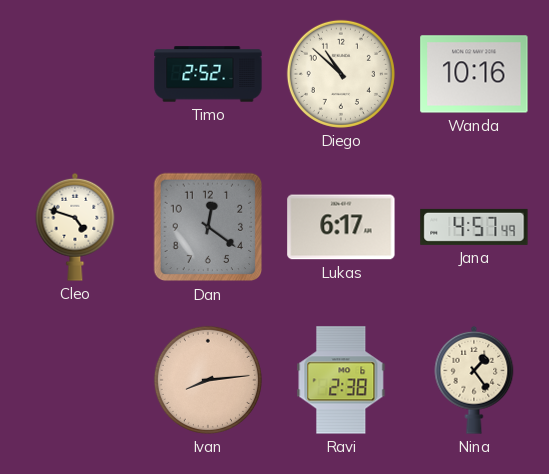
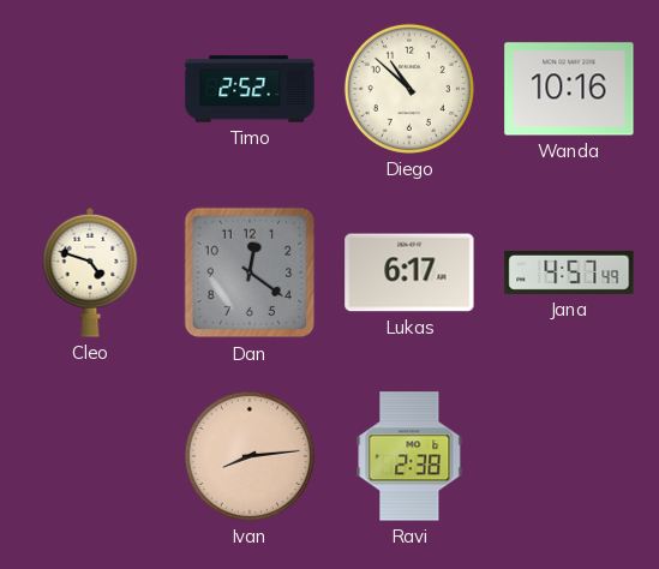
Nina: 1:24 -> none
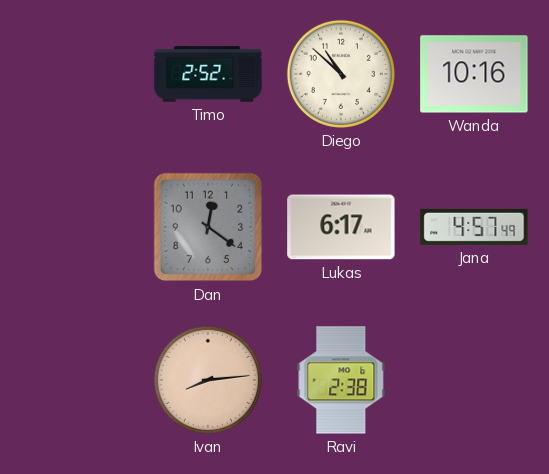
Cleo: 4:48 -> none
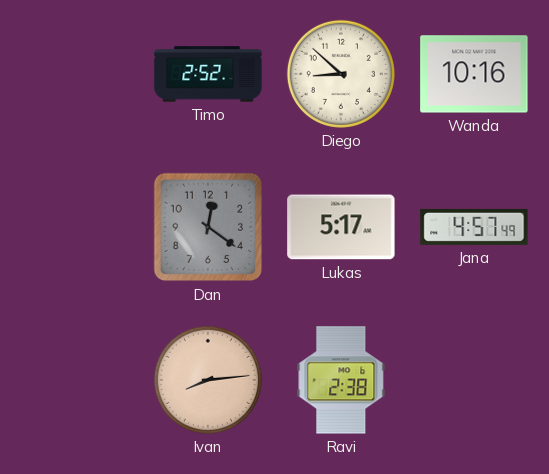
Diego: 10:52 -> 8:52
Lukas: 6:17 -> 5:17
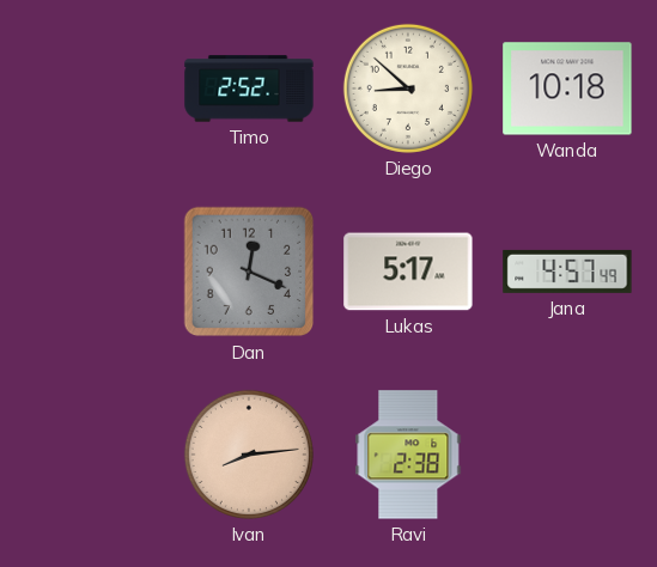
Wanda: 10:16 -> 10:18
Dan: 12:21 -> 12:19
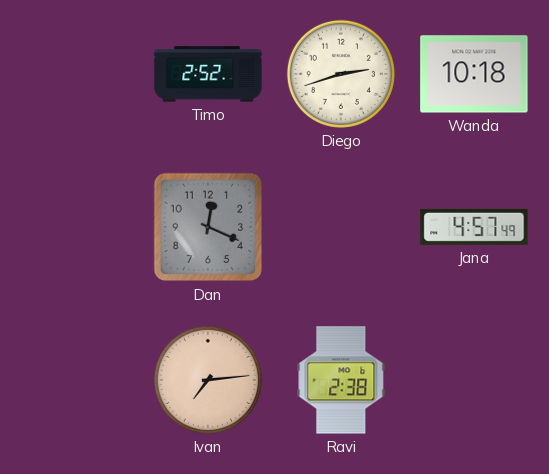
Diego: 8:52 -> 2:42
Lukas: 5:17 -> none
Ivan: 8:14 -> 7:14
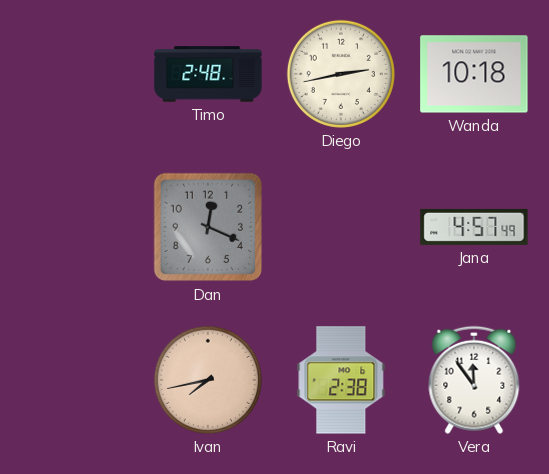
Timo: 2:52 -> 2:48
Diego: 2:42 -> 2:43
Ivan: 7:14 -> 7:43
Vera: none -> 11:54
